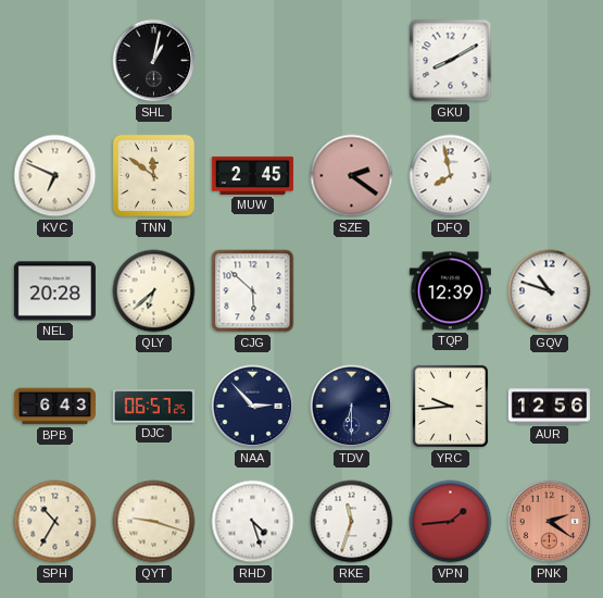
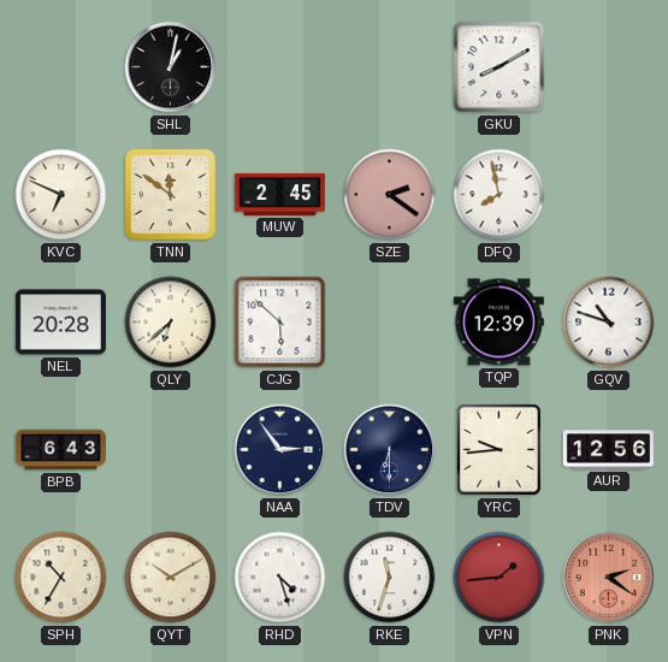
DJC: 06:57 -> none
NAA: 2:53 -> 2:54
QYT: 9:18 -> 10:10
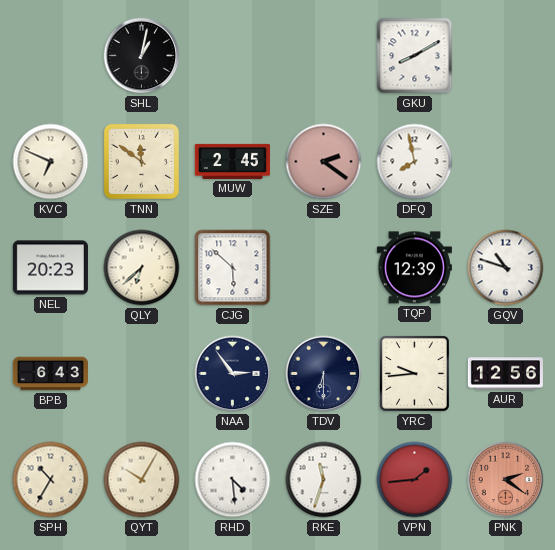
NEL: 20:28 -> 20:23
QYT: 10:10 -> 10:05
RHD: 4:27 -> 4:29
